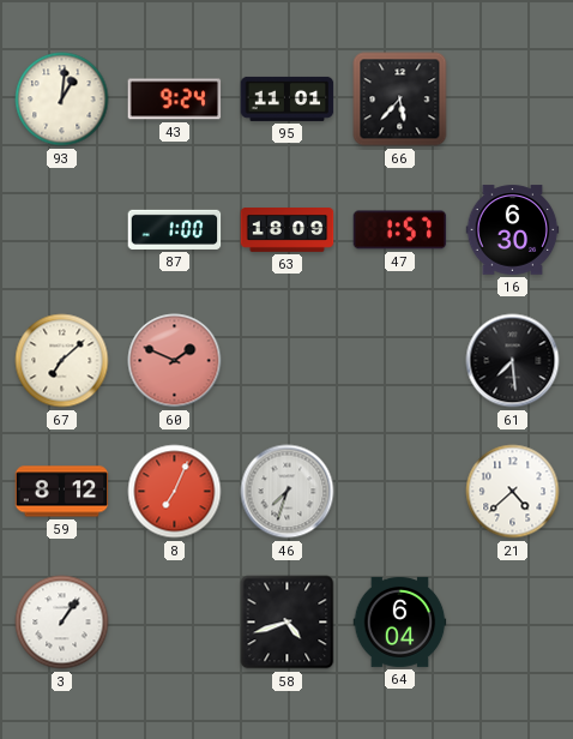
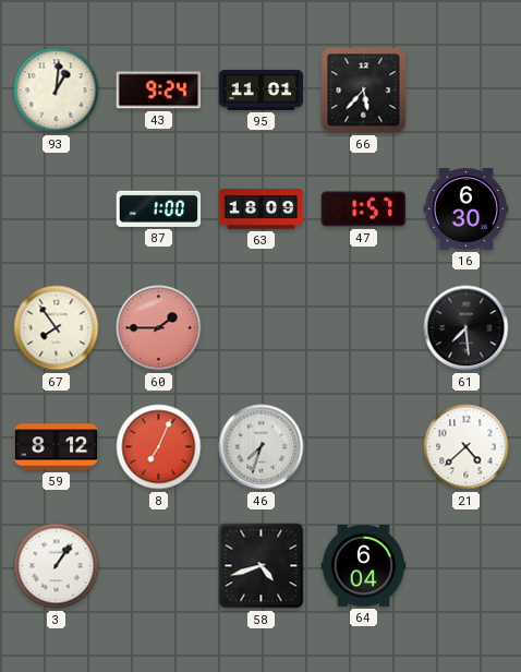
67: 7:08 -> 7:54
60: 1:49 -> 1:45
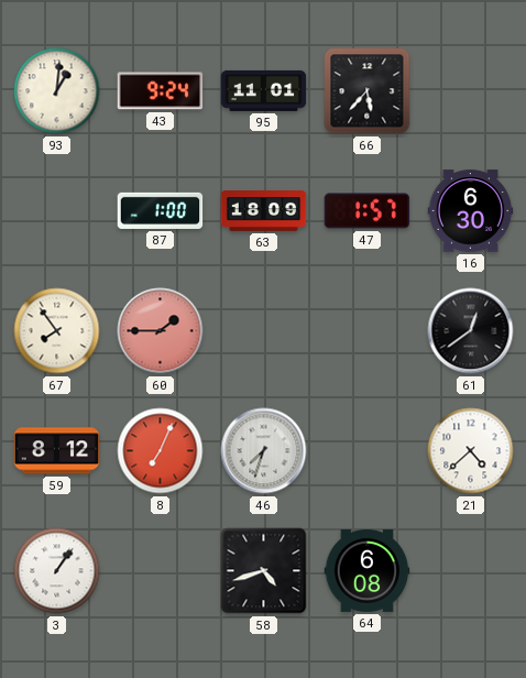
61: 7:29 -> 12:39
64: 6:04 -> 6:08
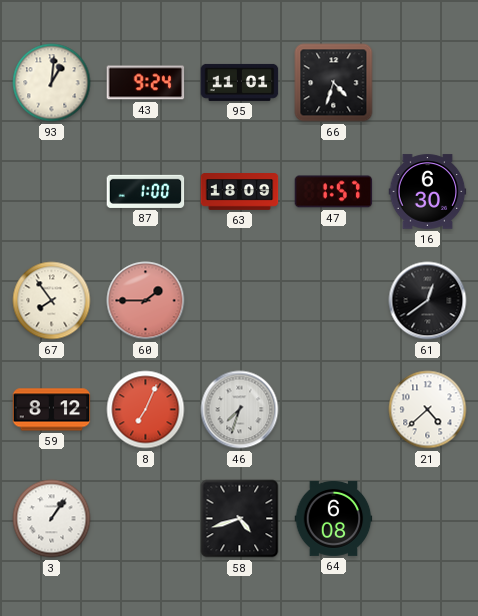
66: 5:37 -> 4:33
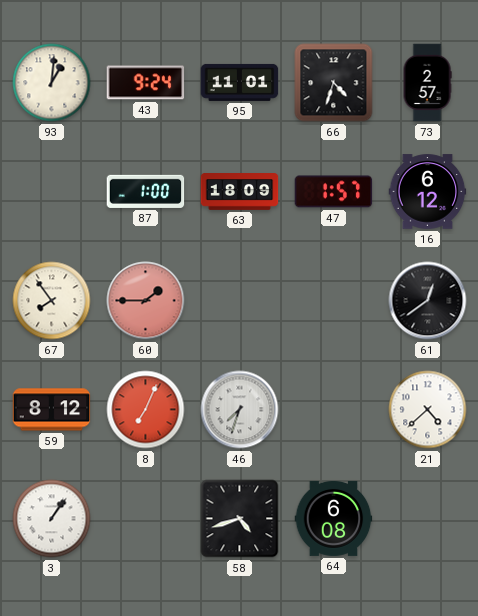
73: none -> 2:57
16: 6:30 -> 6:12
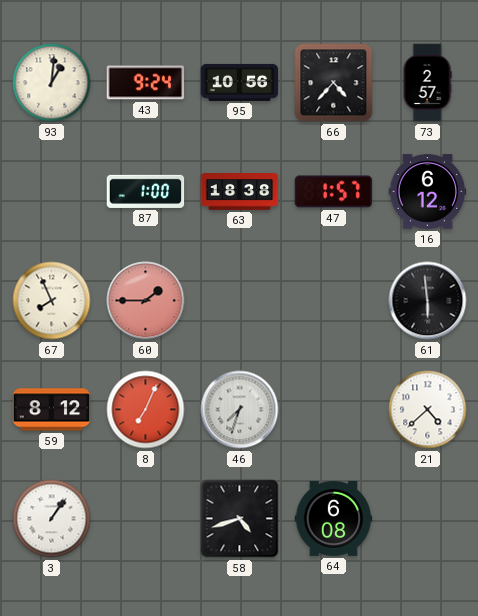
95: 11:01 -> 10:56
66: 4:33 -> 4:37
63: 18:09 -> 18:38
67: 7:54 -> 7:56
61: 12:39 -> 5:59
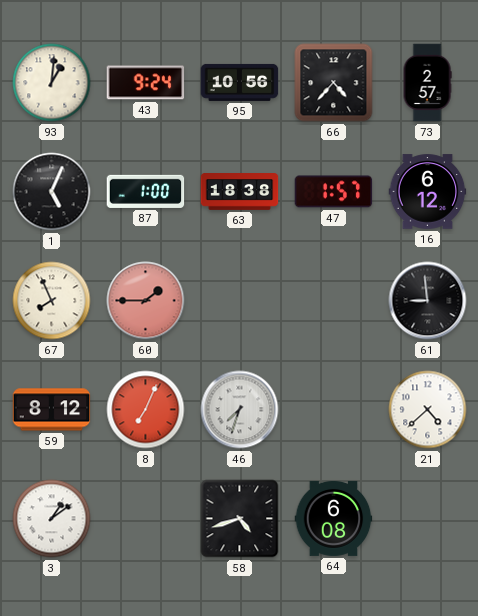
1: none -> 5:04
61: 5:59 -> 8:59
3: 1:06 -> 1:09
